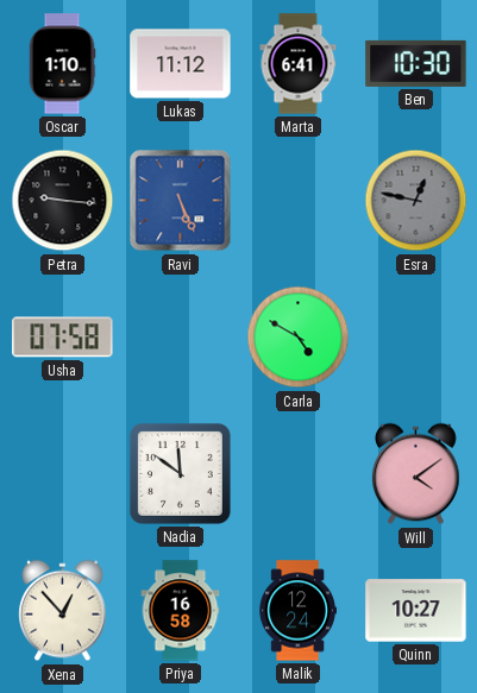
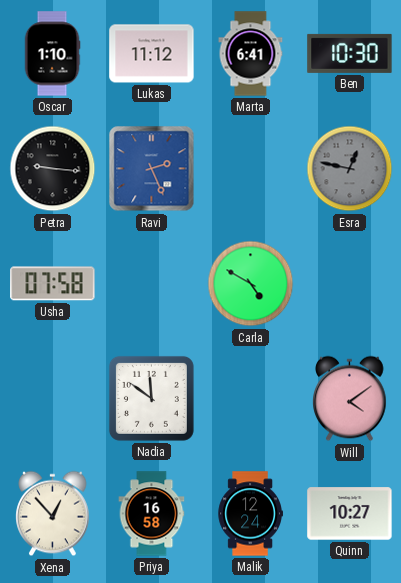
Ravi: 5:26 -> 2:26
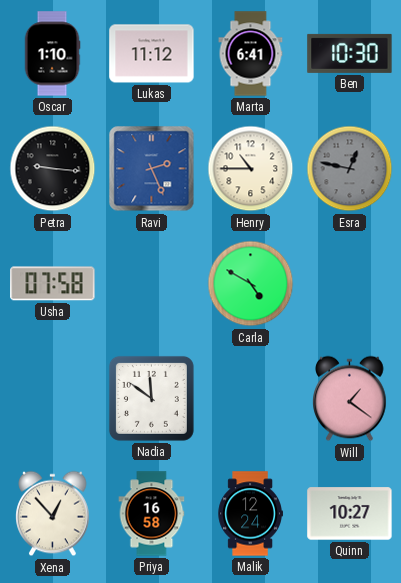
Henry: none -> 10:45
Will: 4:09 -> 1:21
